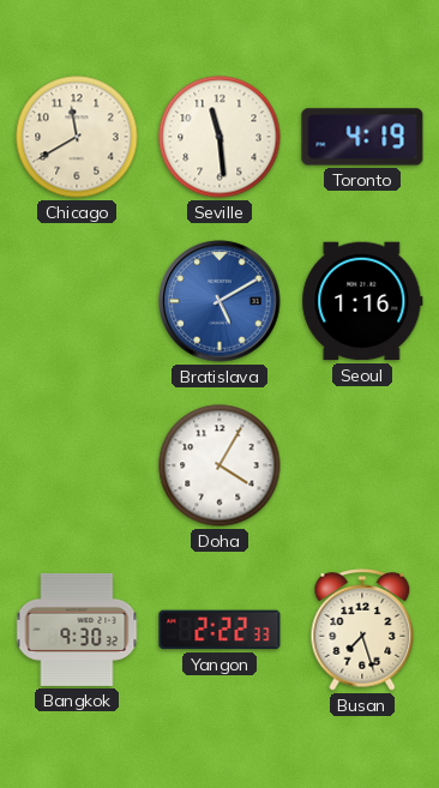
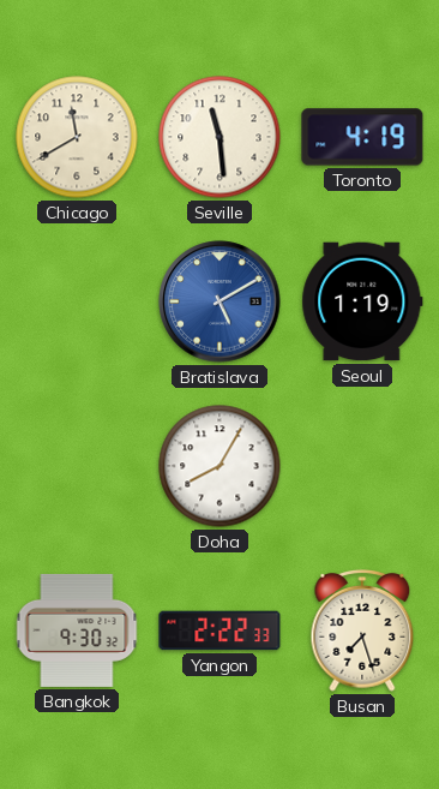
Seoul: 1:16 -> 1:19
Doha: 4:05 -> 8:05
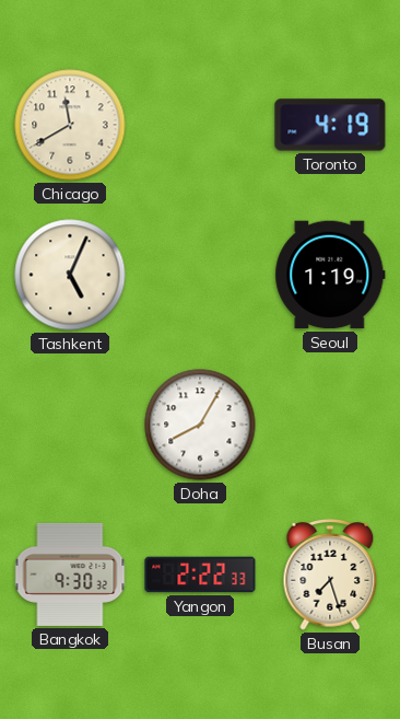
Seville: 11:29 -> none
Tashkent: none -> 5:04
Bratislava: 5:10 -> none
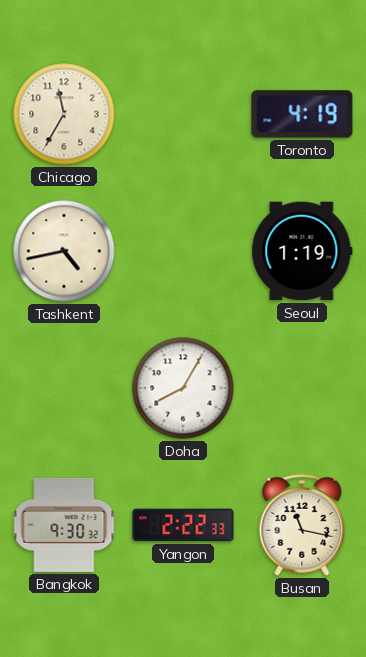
Chicago: 11:40 -> 11:35
Tashkent: 5:04 -> 4:43
Busan: 7:27 -> 11:17
